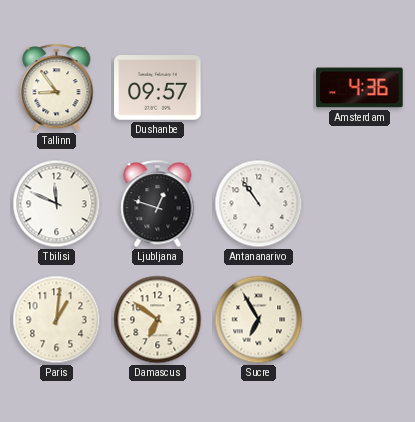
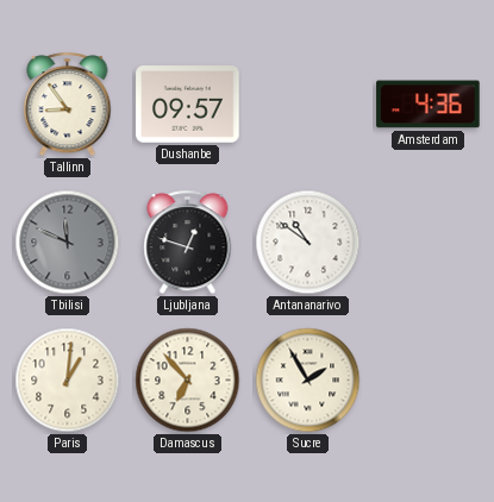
Tbilisi dial: white -> grey
Antananarivo: 10:54 -> 10:51
Damascus: 6:51 -> 6:53
Sucre: 6:55 -> 1:55
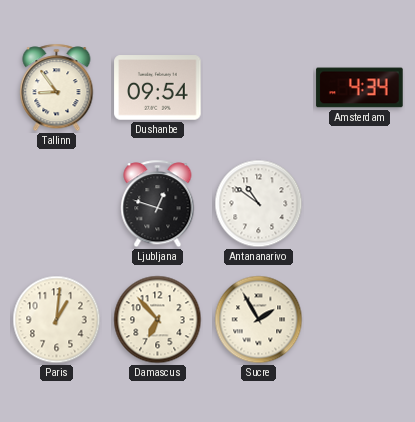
Dushanbe: 09:57 -> 09:54
Amsterdam: 4:36 -> 4:34
Tbilisi: 11:49 -> none
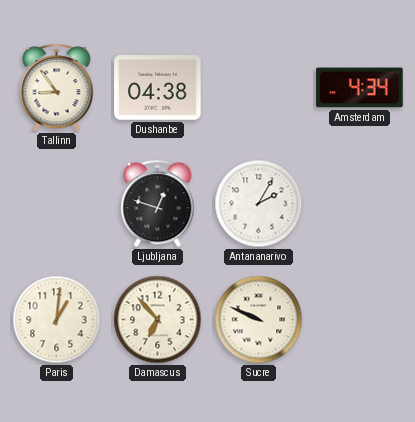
Dushanbe: 09:54 -> 04:38
Antananarivo: 10:51 -> 2:05
Sucre: 1:55 -> 9:49
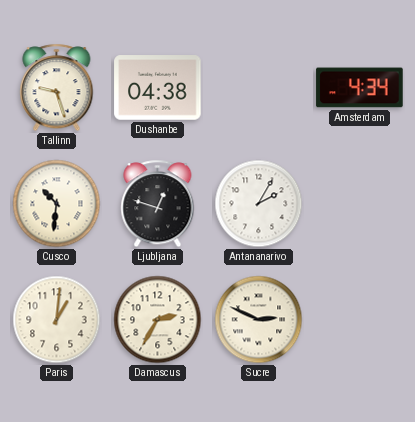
Tallinn: 8:54 -> 9:27
Cusco: none -> 10:31
Damascus: 6:53 -> 2:35
Sucre: 9:49 -> 2:49
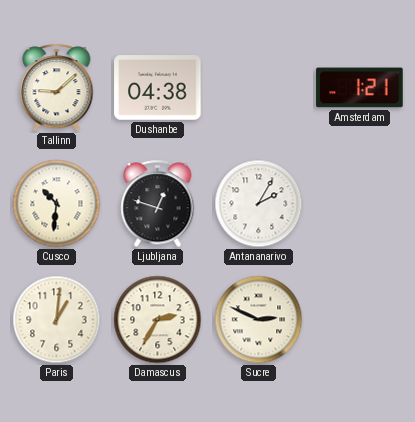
Tallinn: 9:27 -> 9:08
Amsterdam: 4:34 -> 1:21
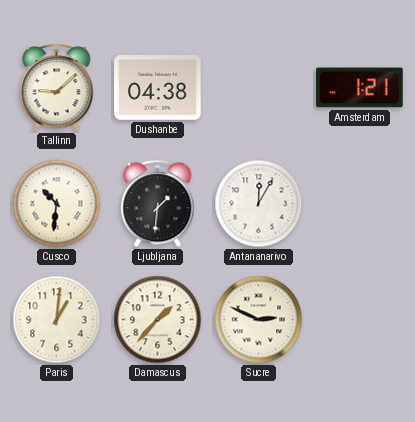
Ljubljana: 12:48 -> 1:31
Antananarivo: 2:05 -> 12:05
Damascus: 2:35 -> 1:37
